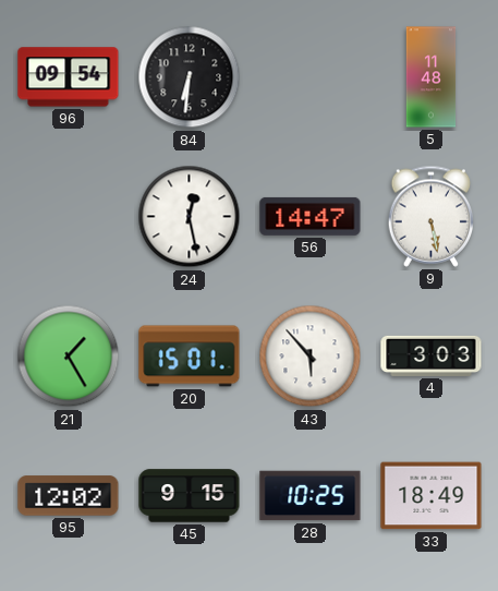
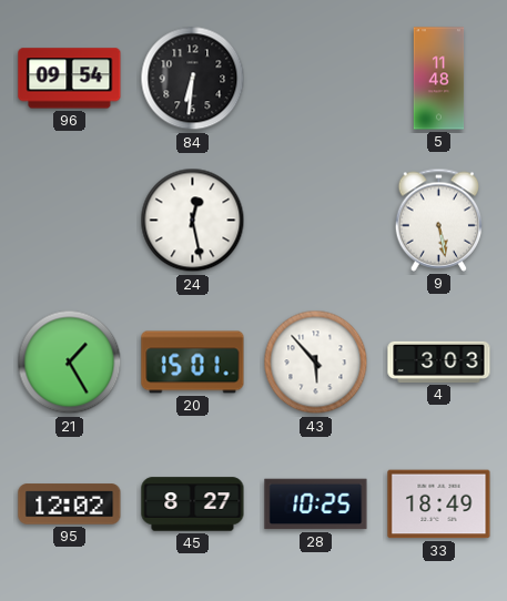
56: 14:47 -> none
45: 9:15 -> 8:27
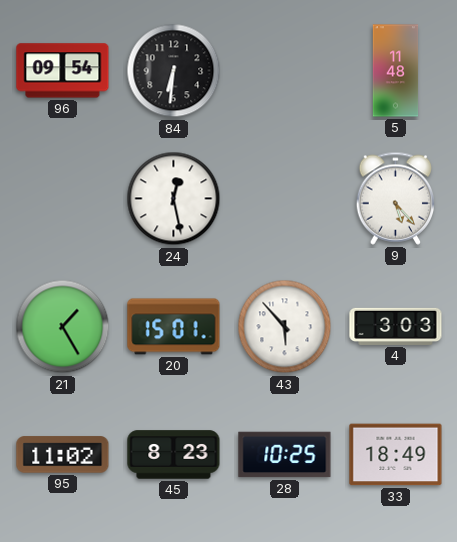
9: 5:28 -> 5:23
95: 12:02 -> 11:02
45: 8:27 -> 8:23
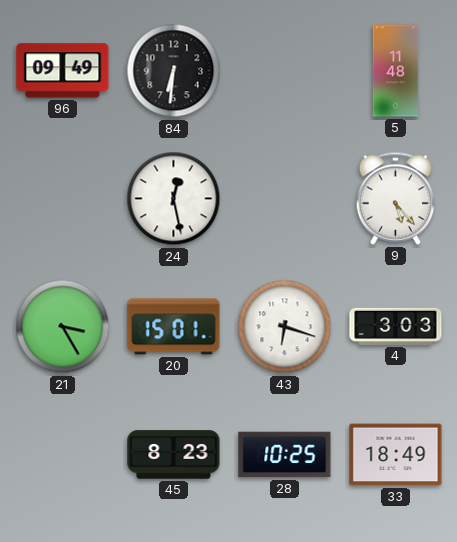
96: 09:54 -> 09:49
21: 1:25 -> 3:25
43: 5:53 -> 6:18
95: 11:02 -> none
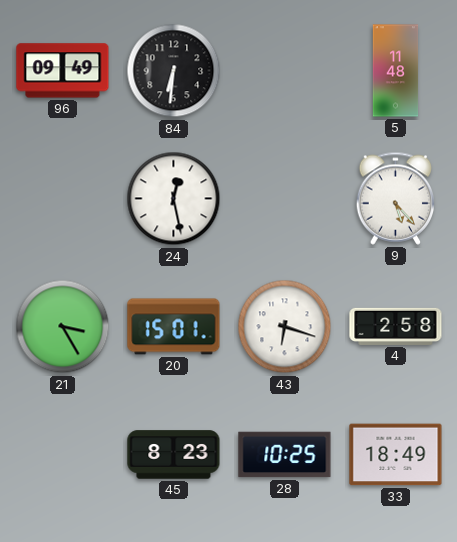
4: 3:03 -> 2:58
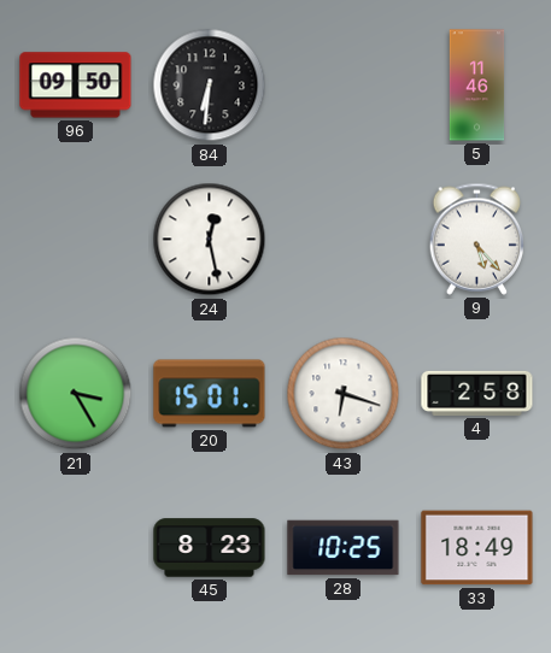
96: 09:49 -> 09:50
5: 11:48 -> 11:46
